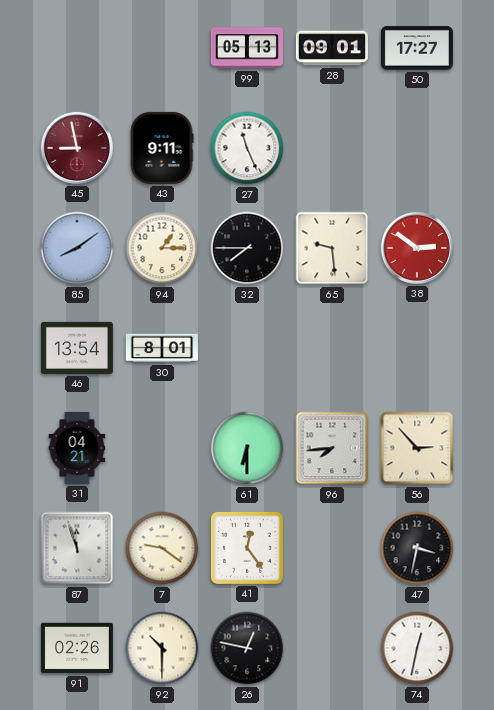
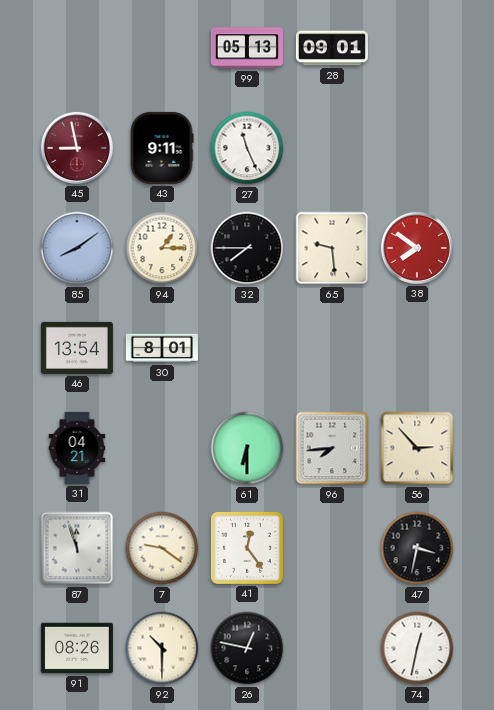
50: 17:27 -> none
38: 2:51 -> 7:51
91: 02:26 -> 08:26
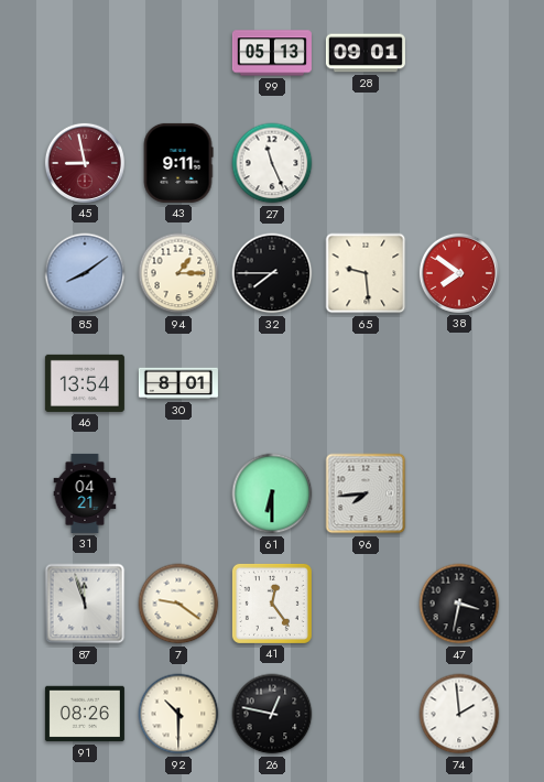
56: 2:53 -> none
74: 12:32 -> 1:59
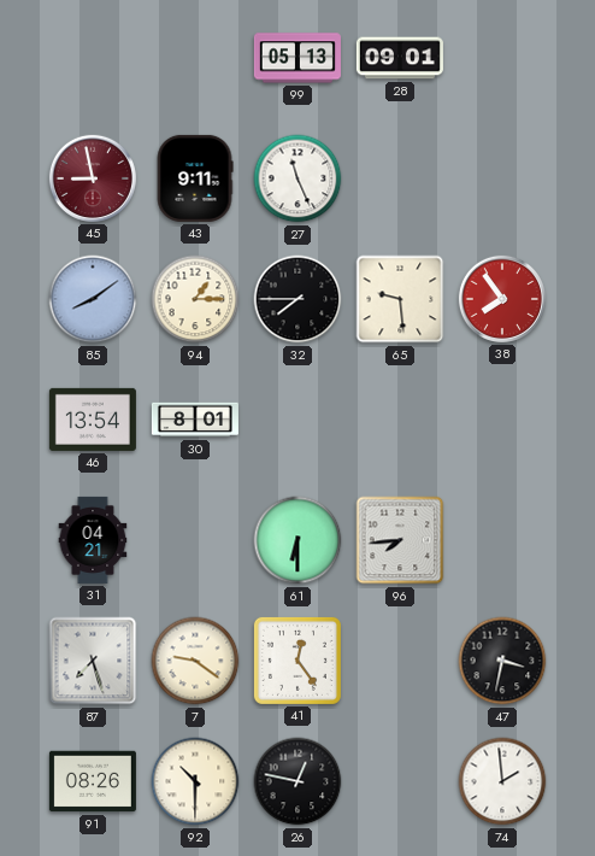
38: 7:51 -> 7:54
87: 11:57 -> 7:27
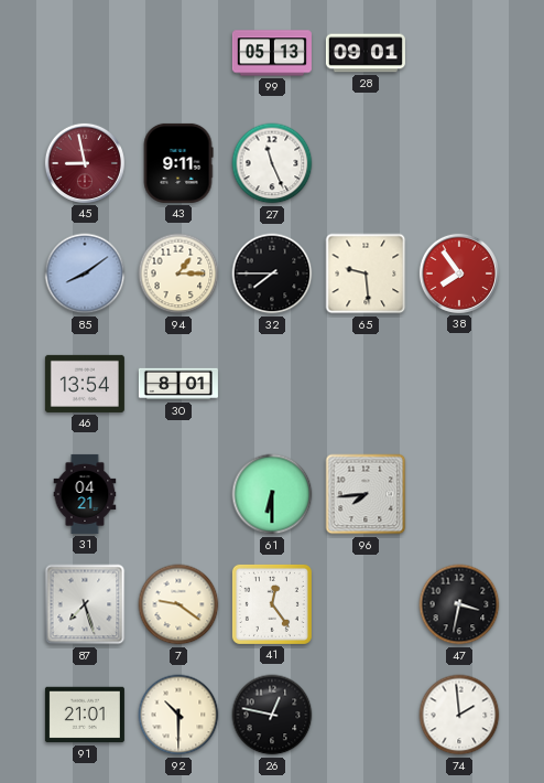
91: 08:26 -> 21:01
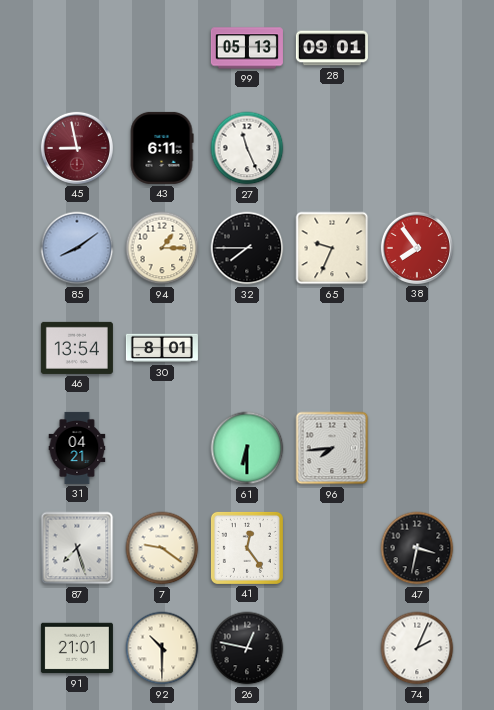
43: 9:11 -> 6:11
65: 9:29 -> 9:34
74: 1:59 -> 2:04
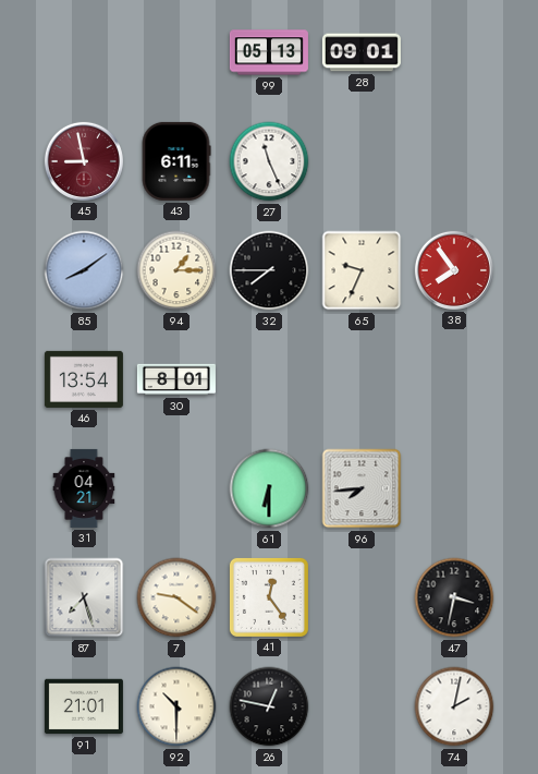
74: 2:04 -> 2:02
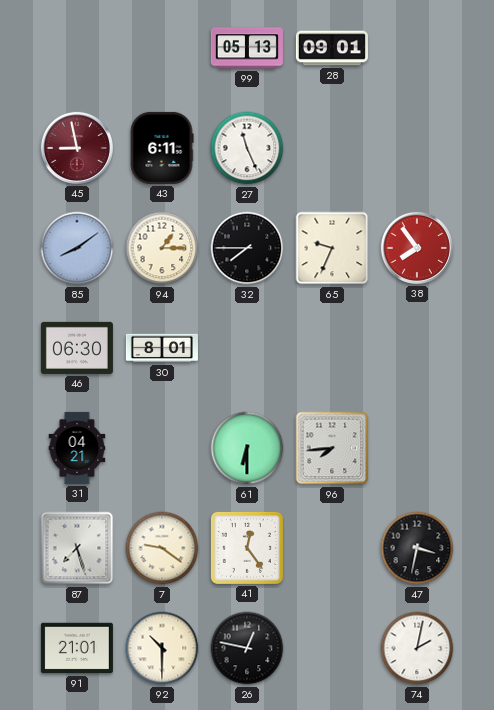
46: 13:54 -> 06:30
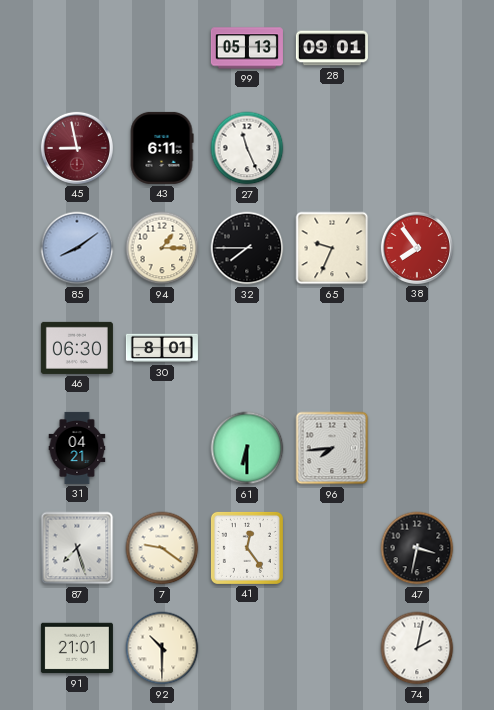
26: 12:47 -> none
